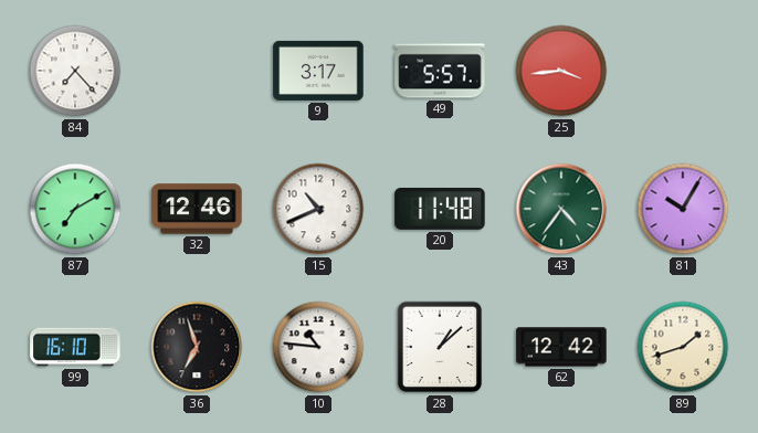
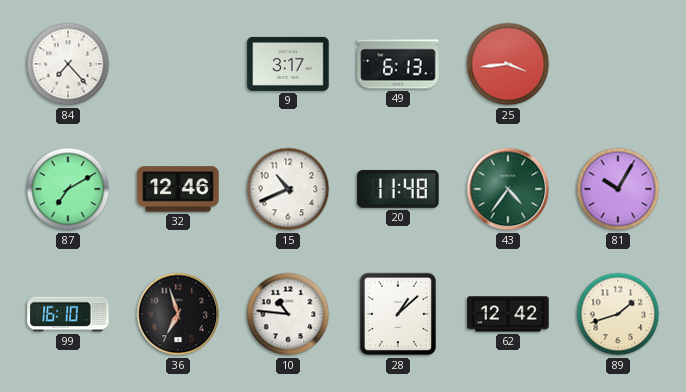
49: 5:57 -> 6:13
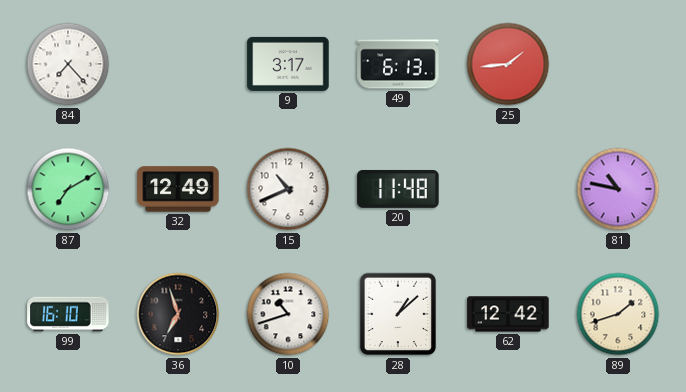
25: 3:44 -> 1:44
32: 12:46 -> 12:49
43: 4:36 -> none
81: 10:05 -> 10:47
10: 10:46 -> 10:42
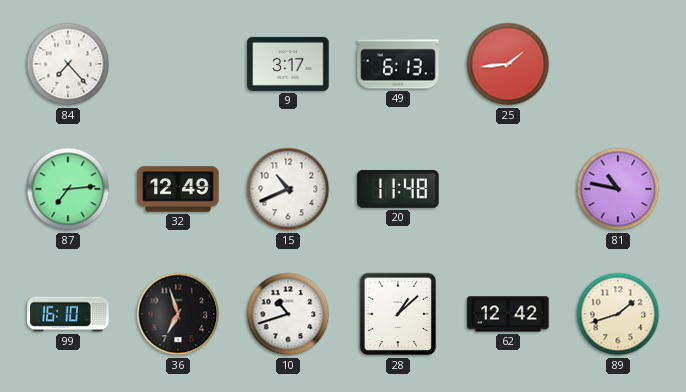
87: 7:10 -> 7:14
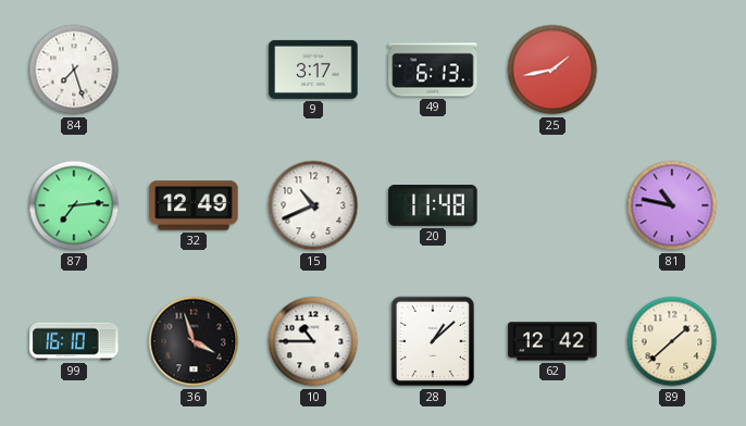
84: 7:23 -> 7:27
25: 1:44 -> 1:43
36: 6:57 -> 3:57
10: 10:42 -> 10:45
89: 1:42 -> 1:38
